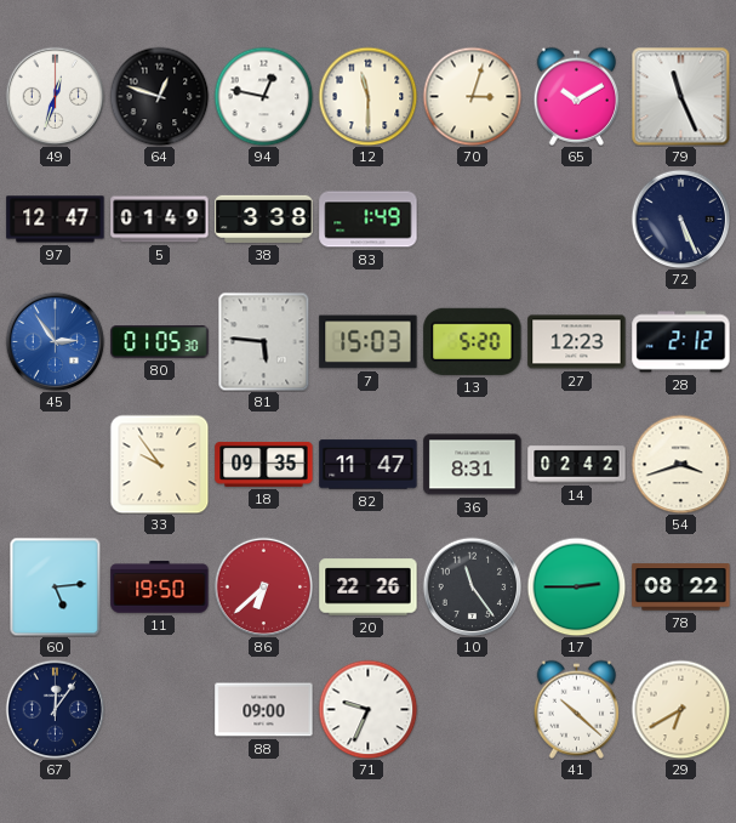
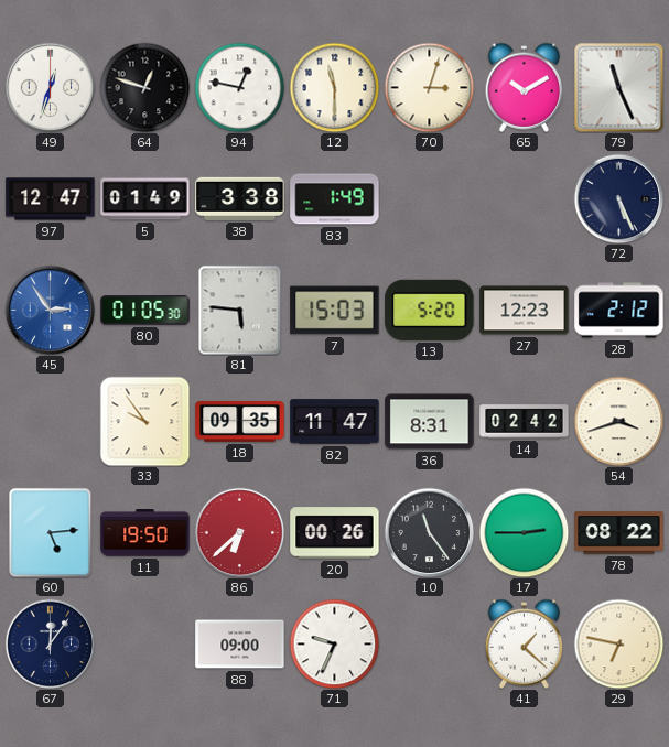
20: 22:26 -> 00:26
41: 10:22 -> 1:22
29: 6:40 -> 6:47
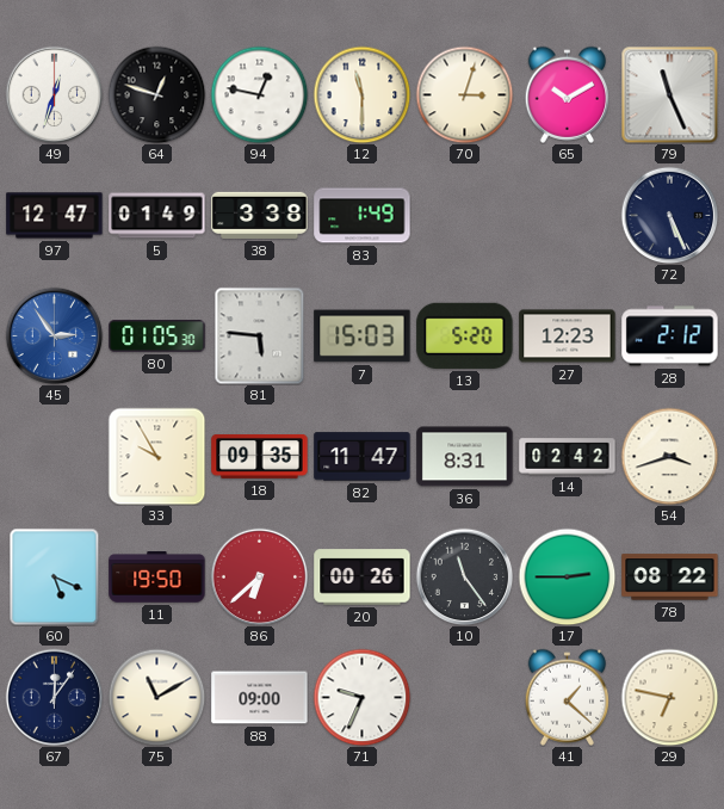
33: 9:54 -> 9:55
60: 5:14 -> 5:19
75: none -> 11:10
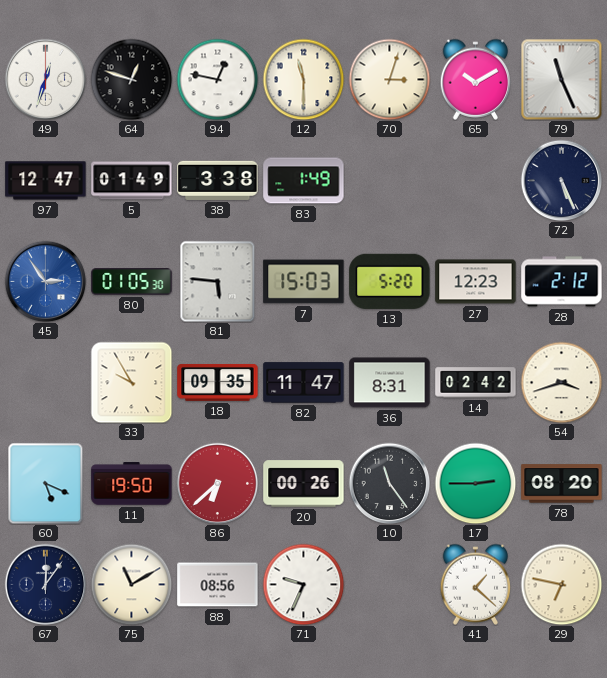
78: 08:22 -> 08:20
88: 09:00 -> 08:56
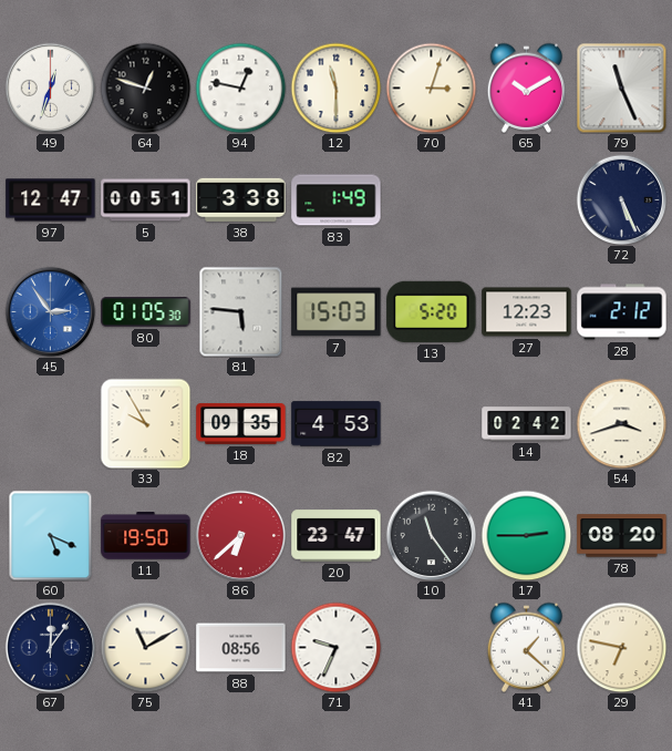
5: 01:49 -> 00:51
82: 11:47 -> 4:53
36: 8:31 -> none
20: 00:26 -> 23:47
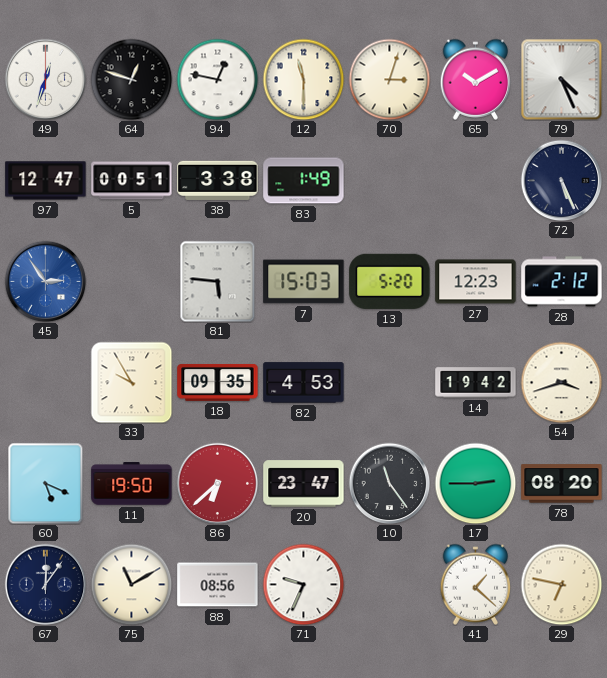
79: 11:26 -> 4:26
80: 01:05 -> none
14: 02:42 -> 19:42
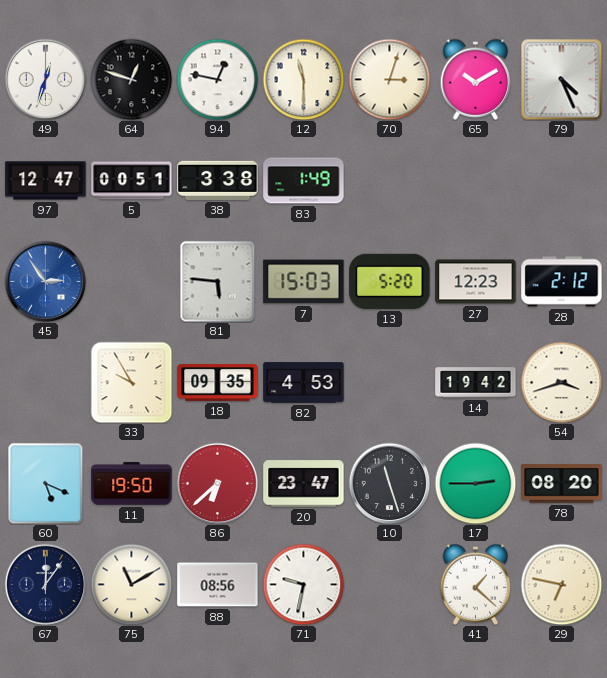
72: 5:26 -> none
10: 11:24 -> 11:27
71: 9:34 -> 9:32
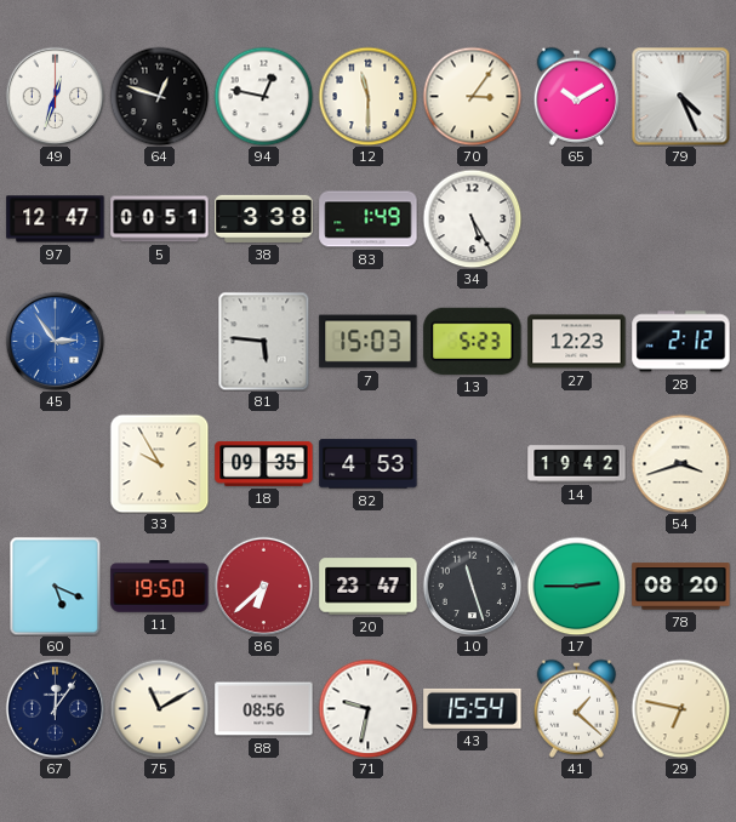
70: 3:03 -> 3:06
34: none -> 5:25
13: 5:20 -> 5:23
43: none -> 15:54
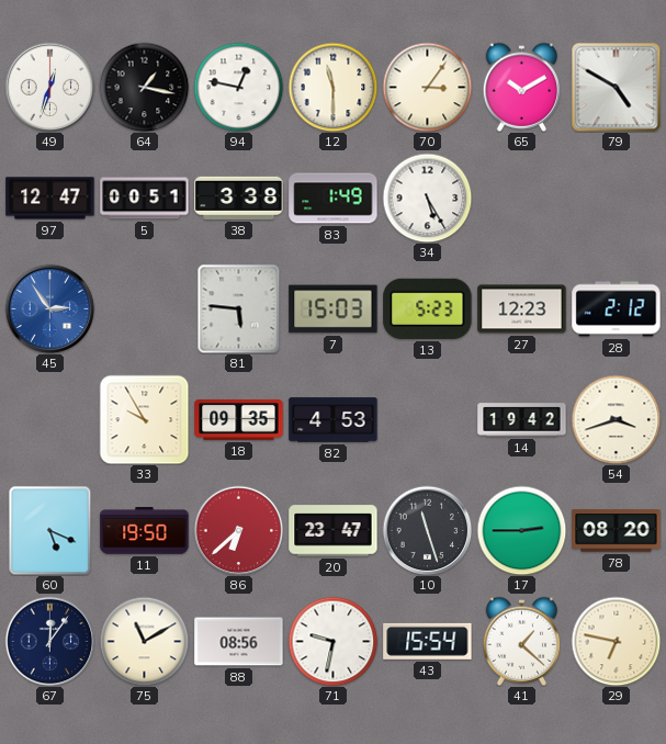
64: 12:48 -> 1:17
79: 4:26 -> 4:50
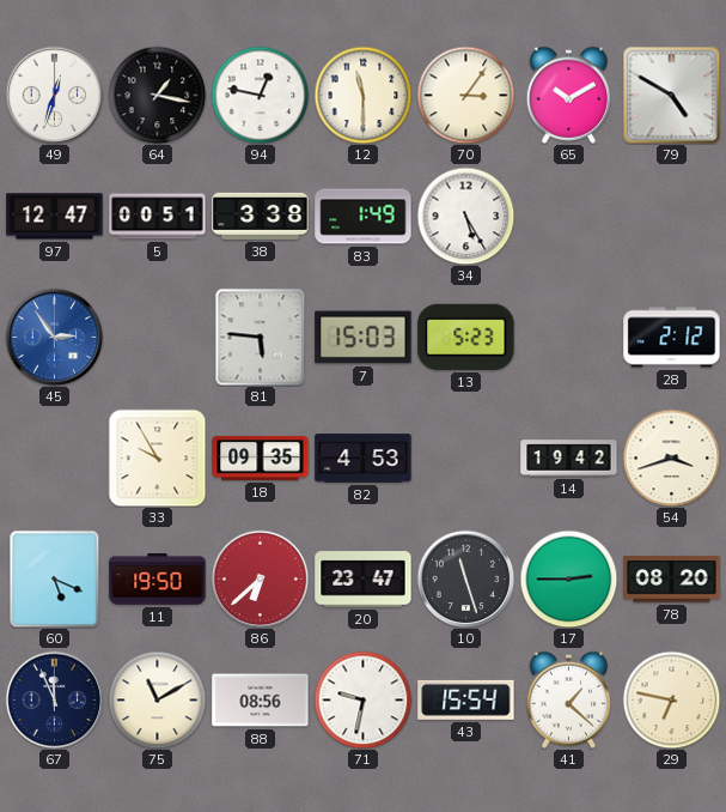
27: 12:23 -> none
67: 12:06 -> 11:56
